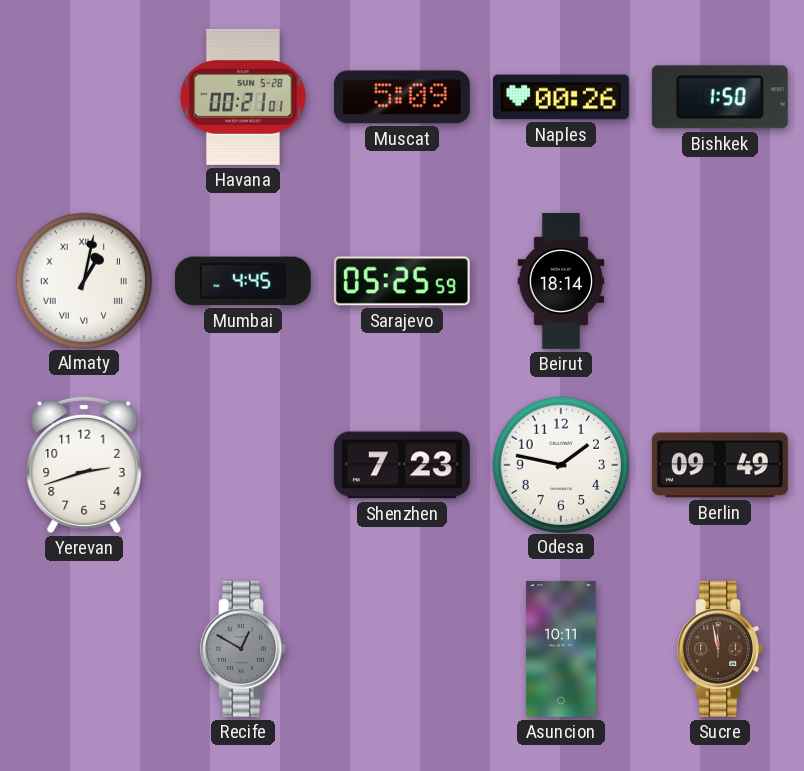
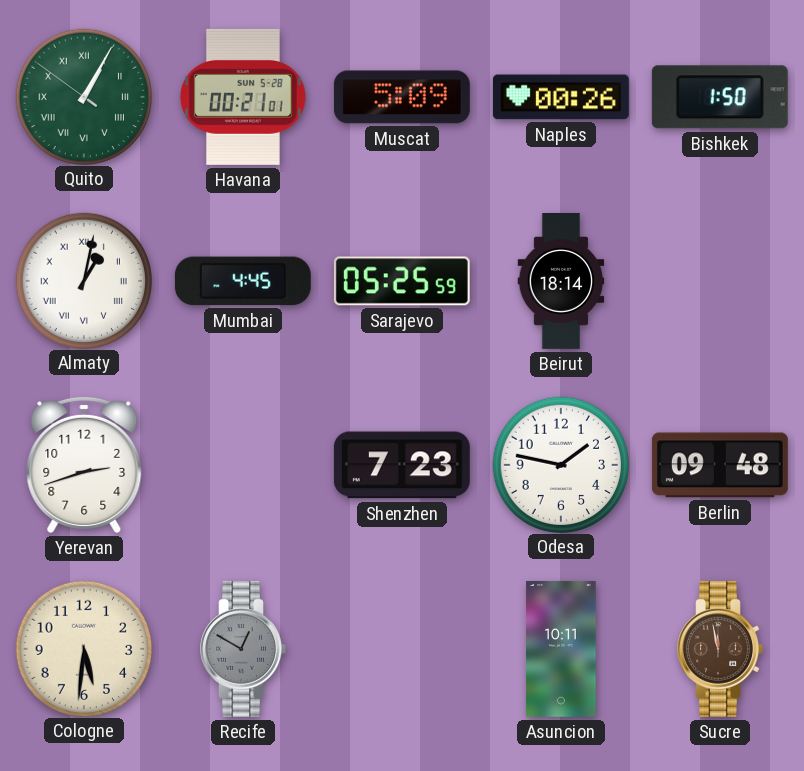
Quito: none -> 1:04
Berlin: 09:49 -> 09:48
Cologne: none -> 5:31
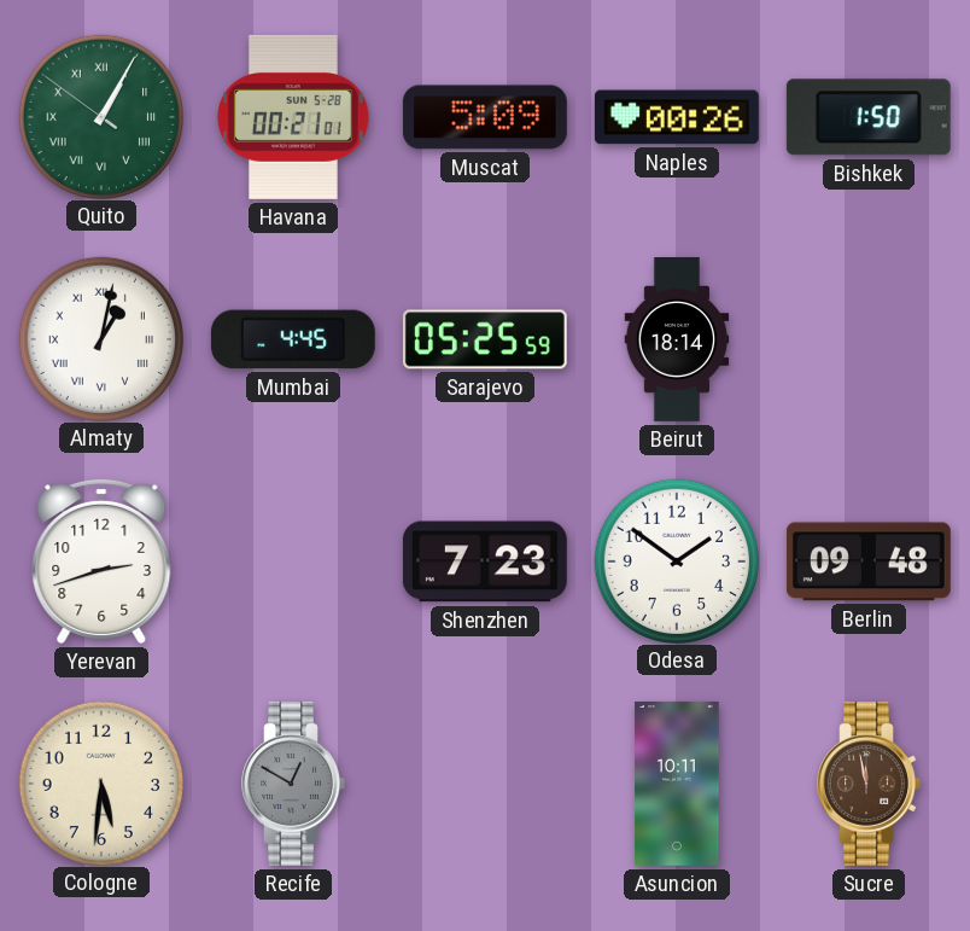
Odesa: 1:47 -> 1:51
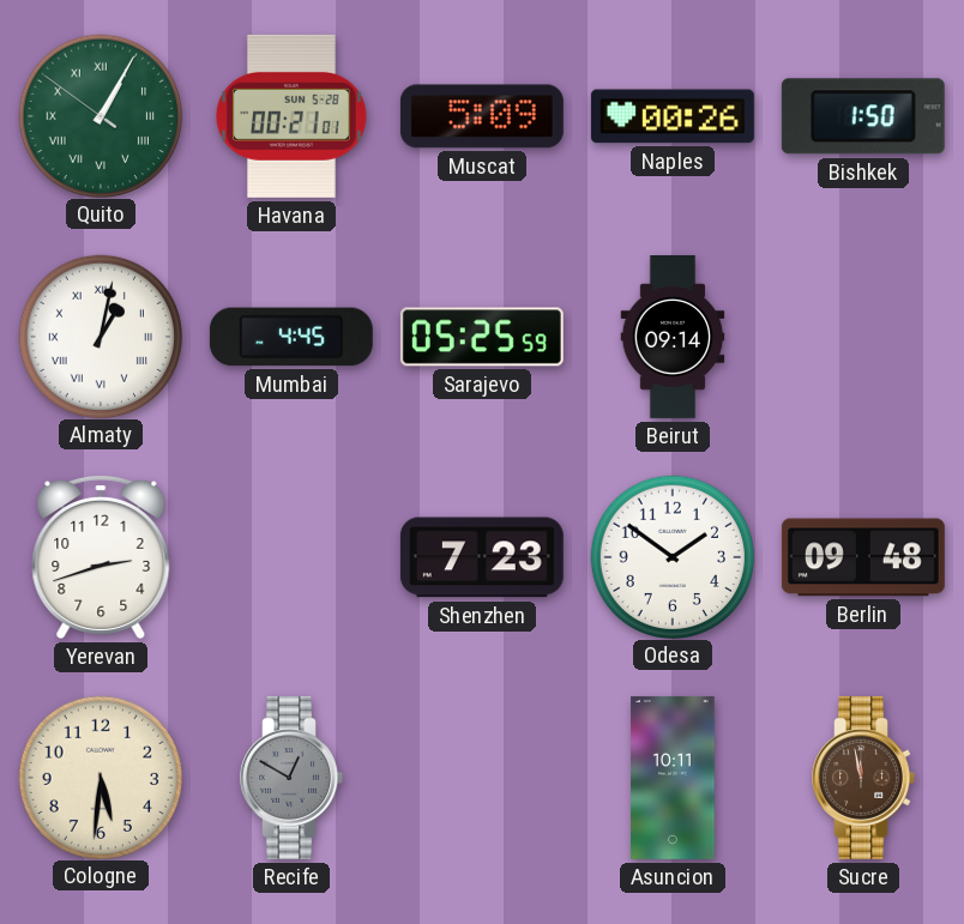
Beirut: 18:14 -> 09:14
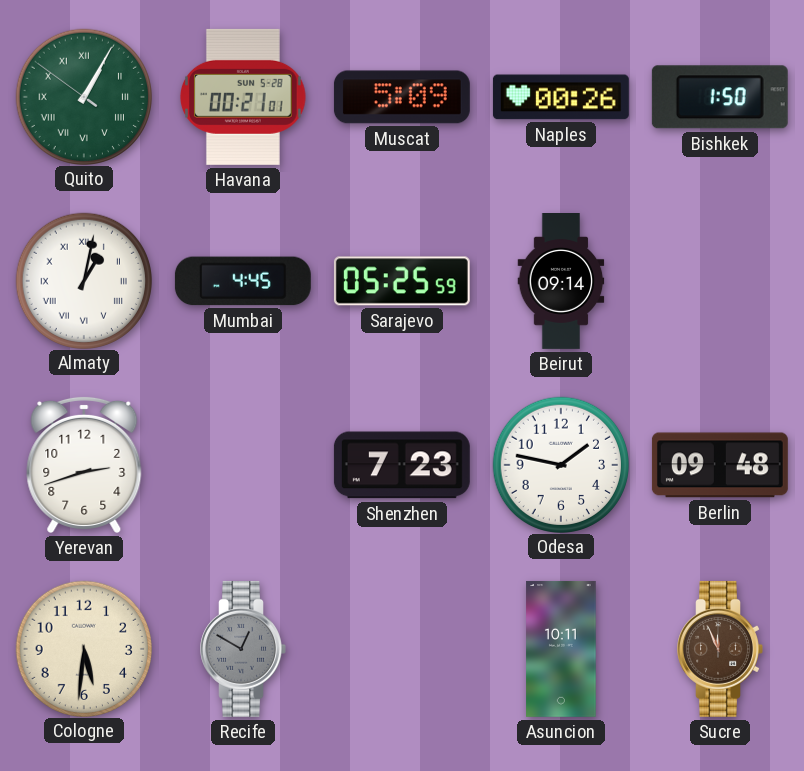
Odesa: 1:51 -> 1:47
Sucre: 11:58 -> 11:56
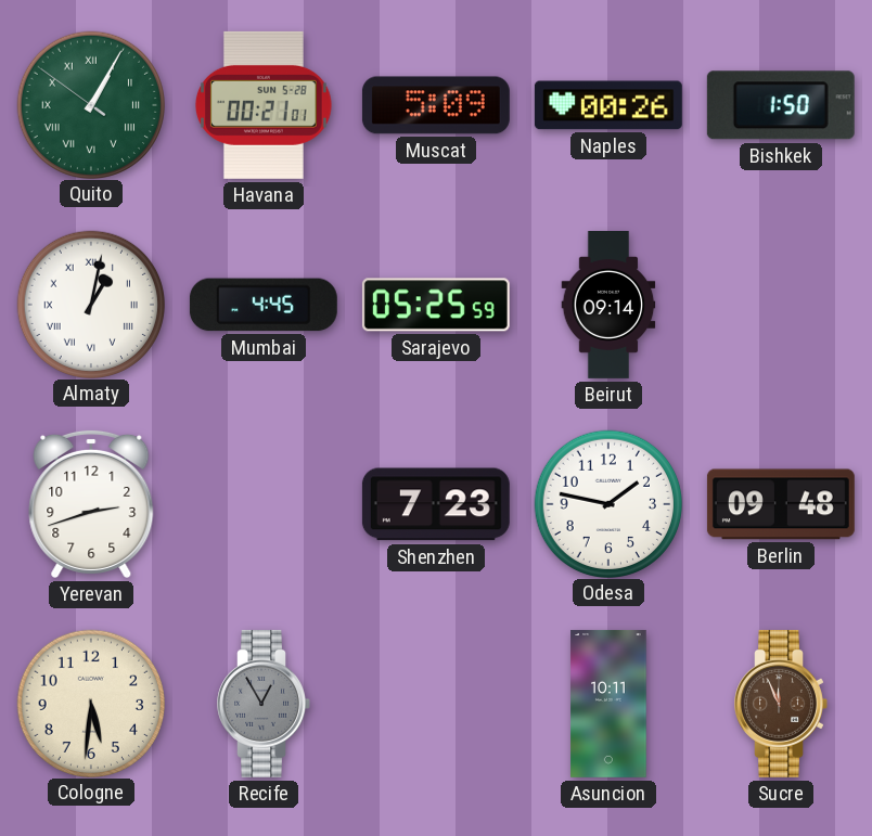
Recife: 12:50 -> 12:55
